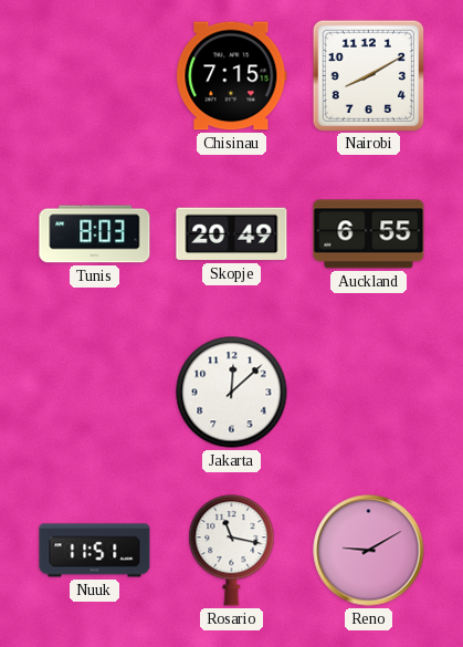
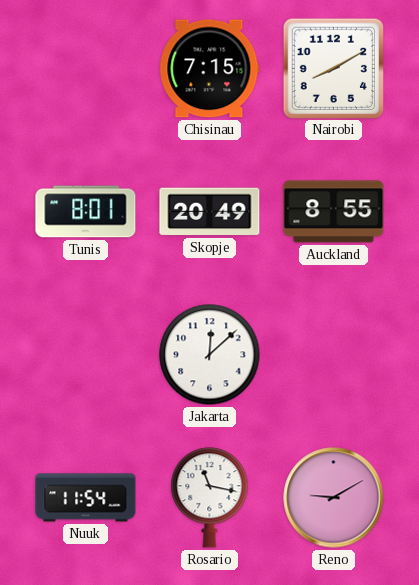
Tunis: 8:03 -> 8:01
Auckland: 6:55 -> 8:55
Nuuk: 11:51 -> 11:54
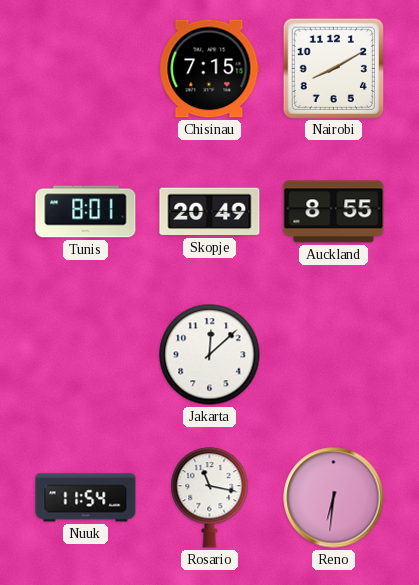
Reno: 9:10 -> 6:31
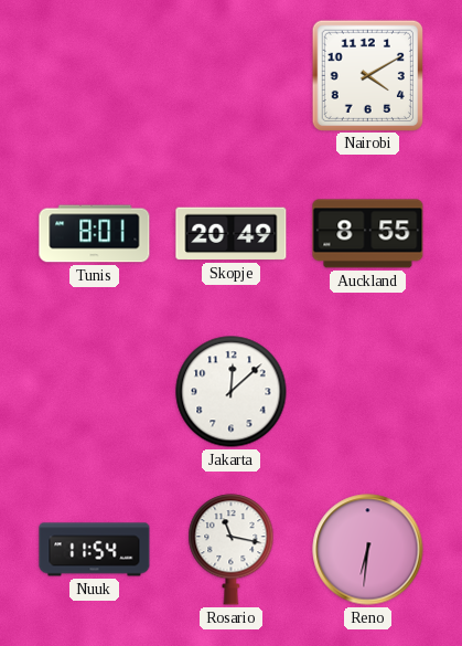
Chisinau: 7:15 -> none
Nairobi: 8:10 -> 4:10
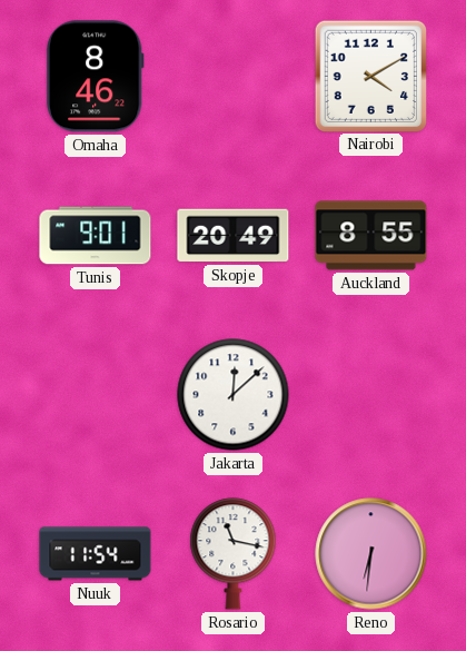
Omaha: none -> 8:46
Tunis: 8:01 -> 9:01
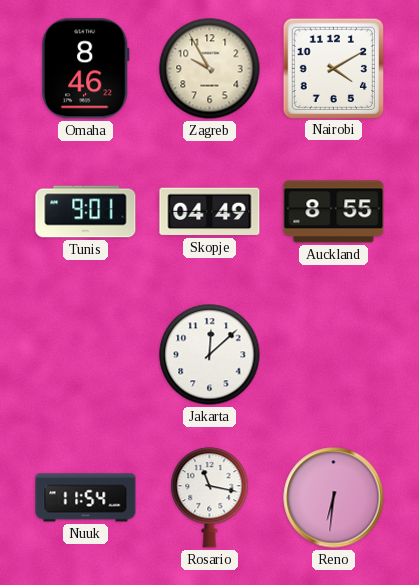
Zagreb: none -> 9:55
Skopje: 20:49 -> 04:49
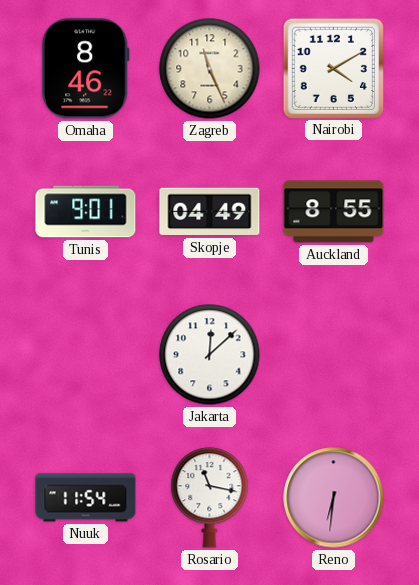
Zagreb: 9:55 -> 11:26
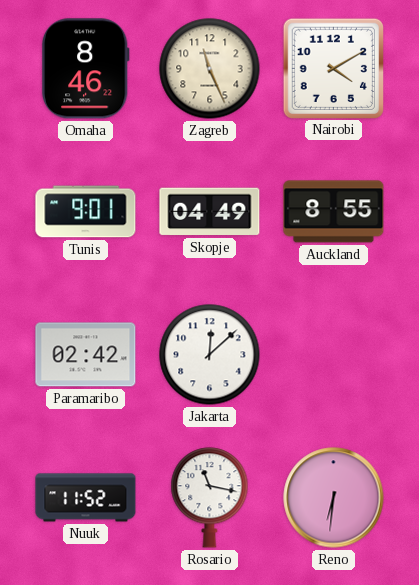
Paramaribo: none -> 02:42
Nuuk: 11:54 -> 11:52
